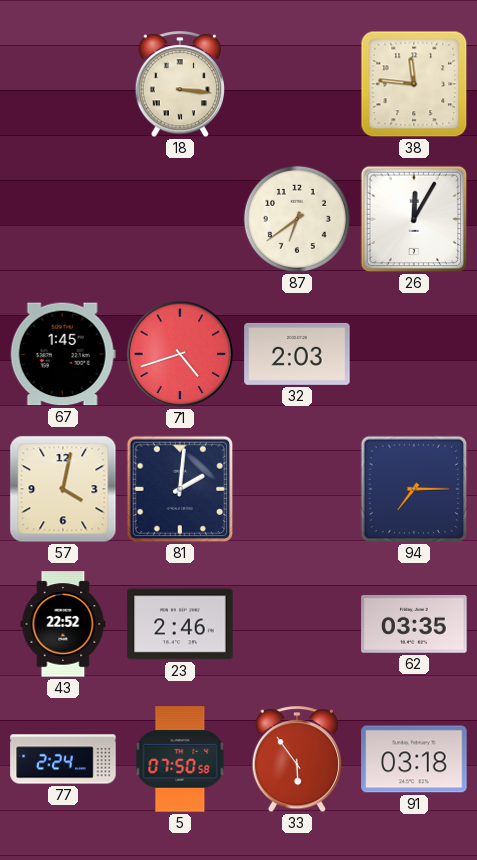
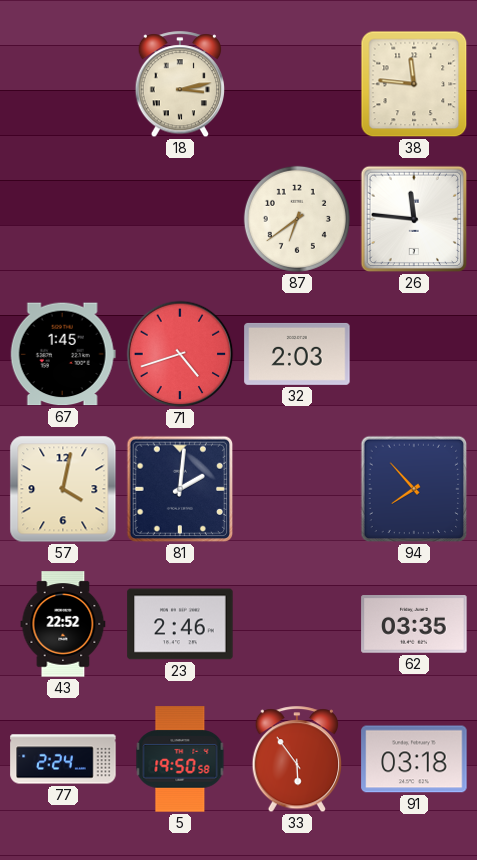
18: 3:16 -> 3:13
26: 12:05 -> 11:46
94: 7:15 -> 7:53
5: 07:50 -> 19:50
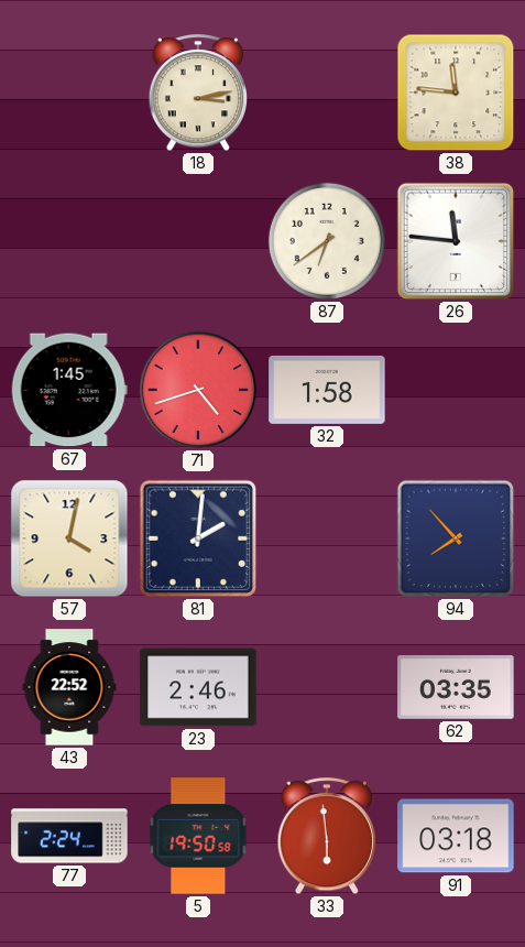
32: 2:03 -> 1:58
33: 5:54 -> 5:59
